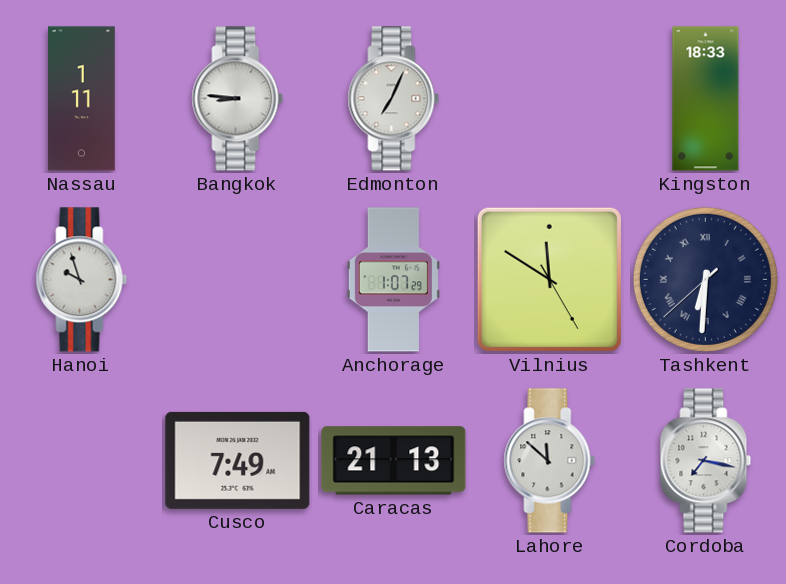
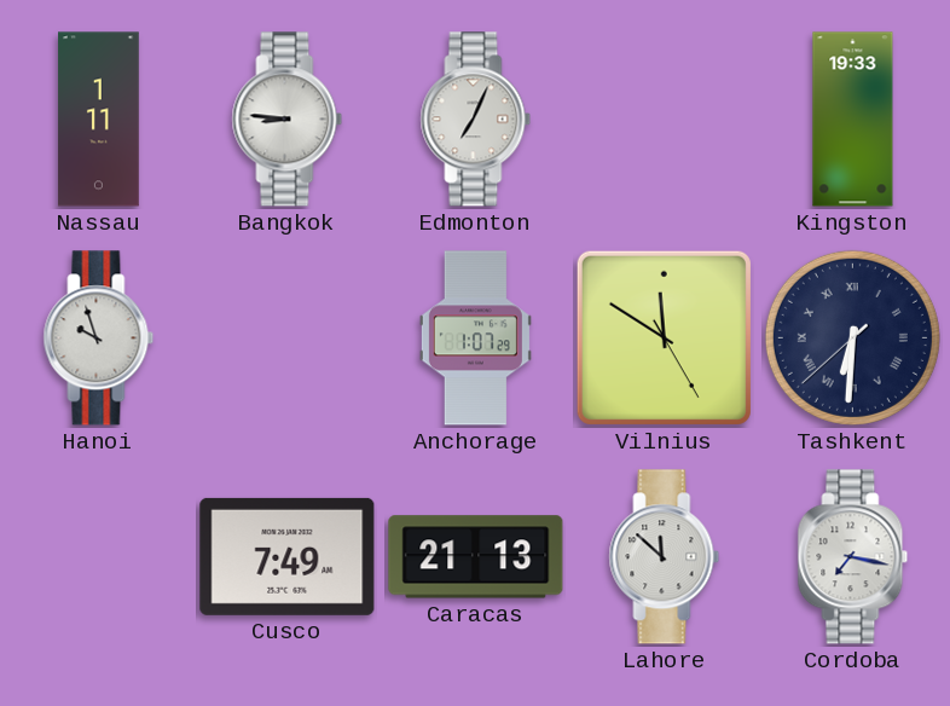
Kingston: 18:33 -> 19:33
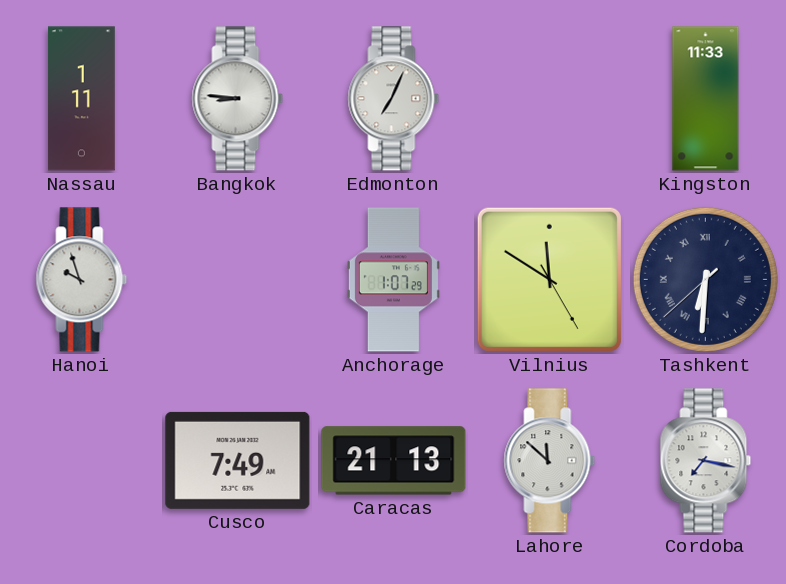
Kingston: 19:33 -> 11:33
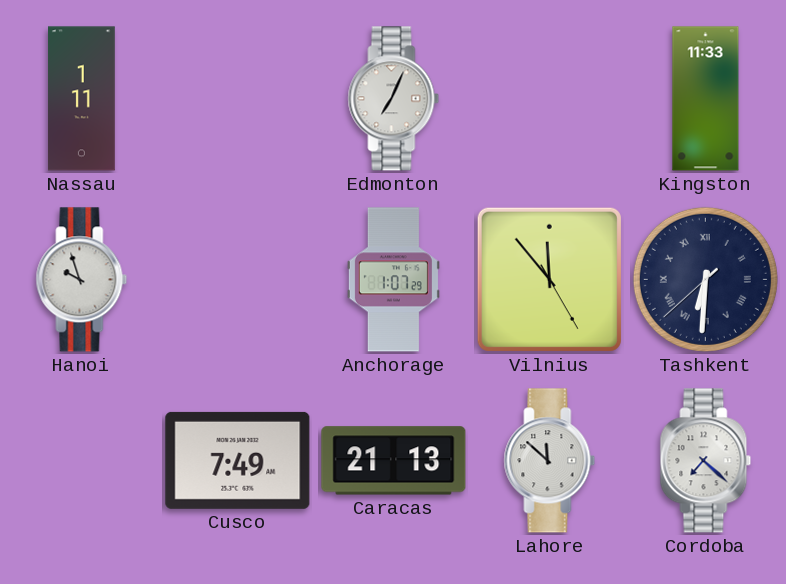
Bangkok: 8:46 -> none
Vilnius: 11:50 -> 11:53
Cordoba: 7:17 -> 7:22
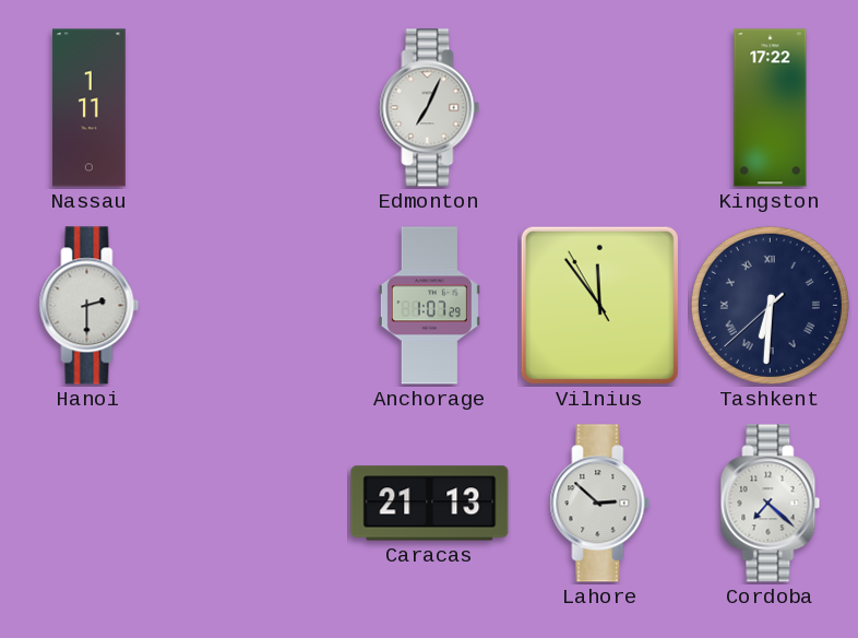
Kingston: 11:33 -> 17:22
Hanoi: 9:57 -> 2:30
Vilnius: 11:53:25 -> 11:53:55
Cusco: 7:49 -> none
Lahore: 11:52 -> 2:52
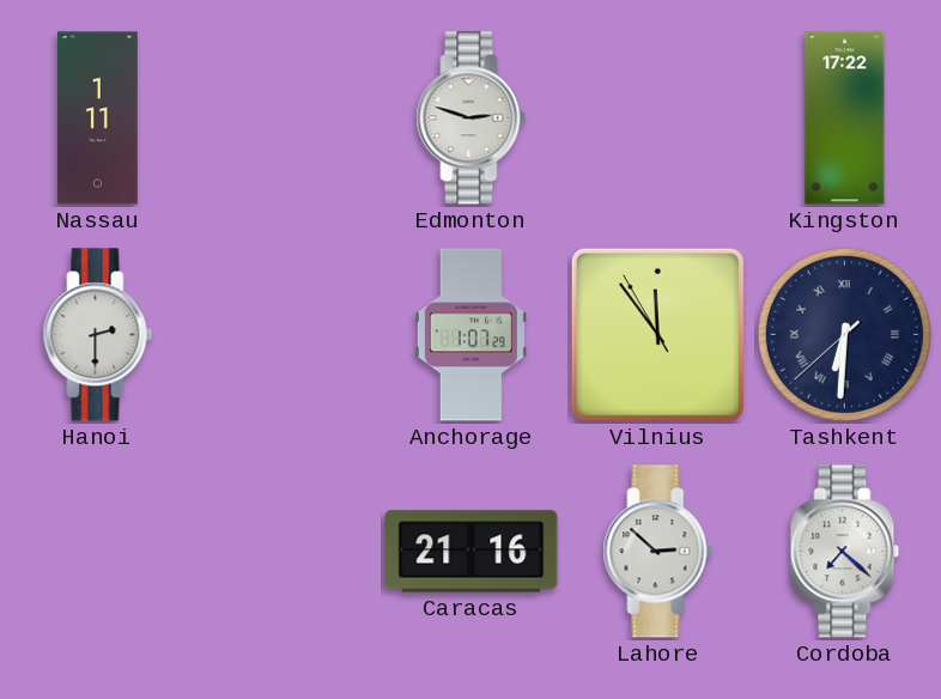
Edmonton: 7:04 -> 2:48
Caracas: 21:13 -> 21:16
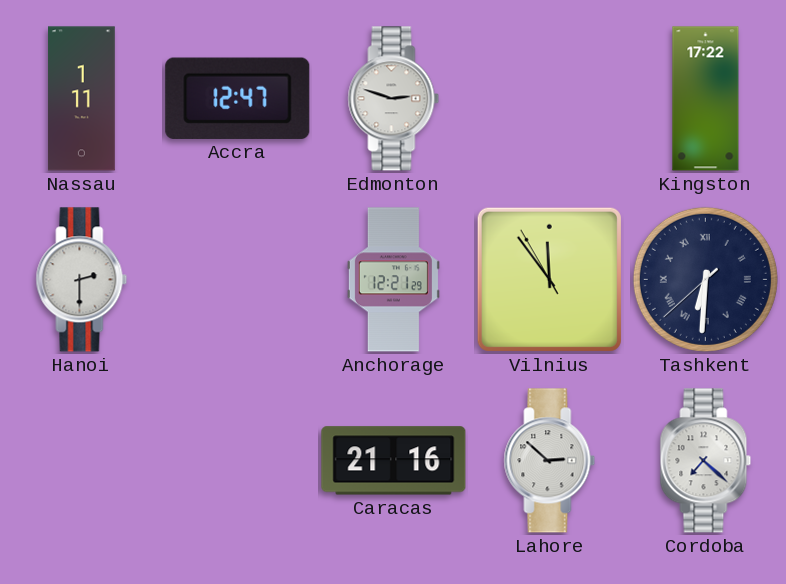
Accra: none -> 12:47
Anchorage: 1:07 -> 12:21
